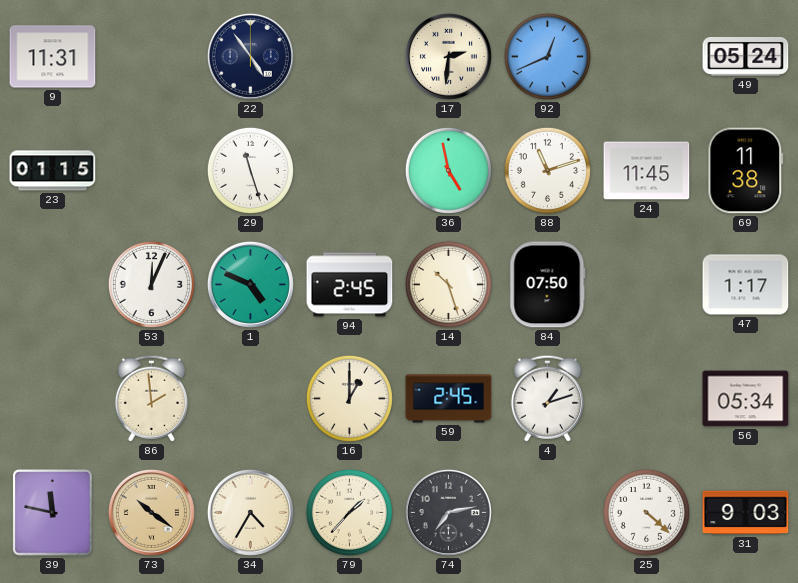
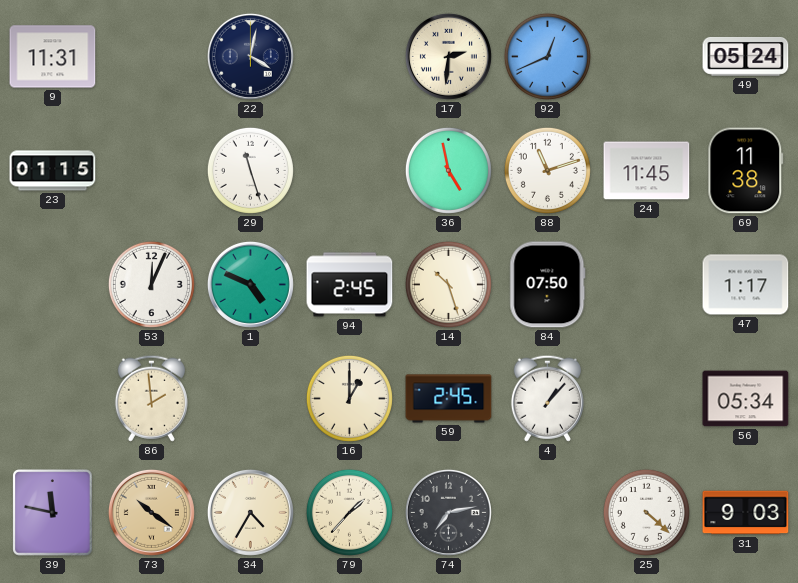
22: 4:54 -> 4:02
4: 1:12 -> 1:07
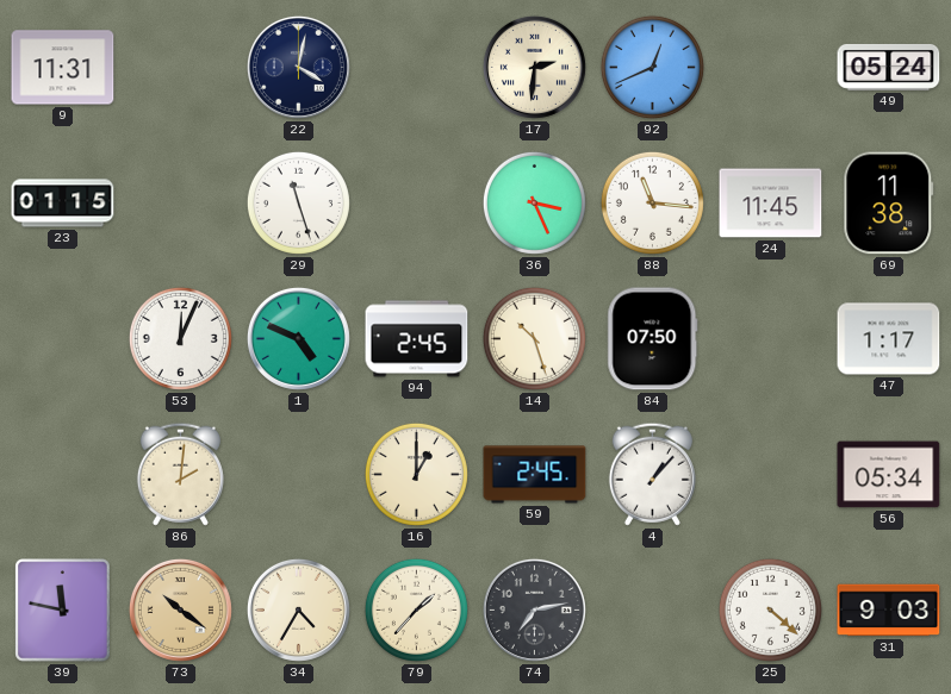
36: 4:58 -> 3:26
88: 11:12 -> 11:16
86: 1:59 -> 2:01
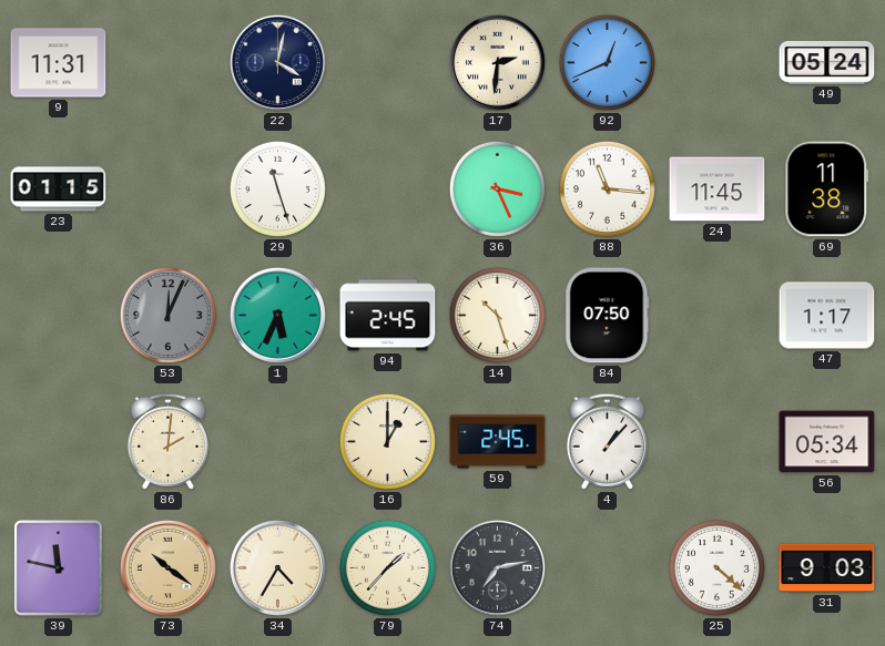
53 dial: white -> grey
1: 4:49 -> 5:34
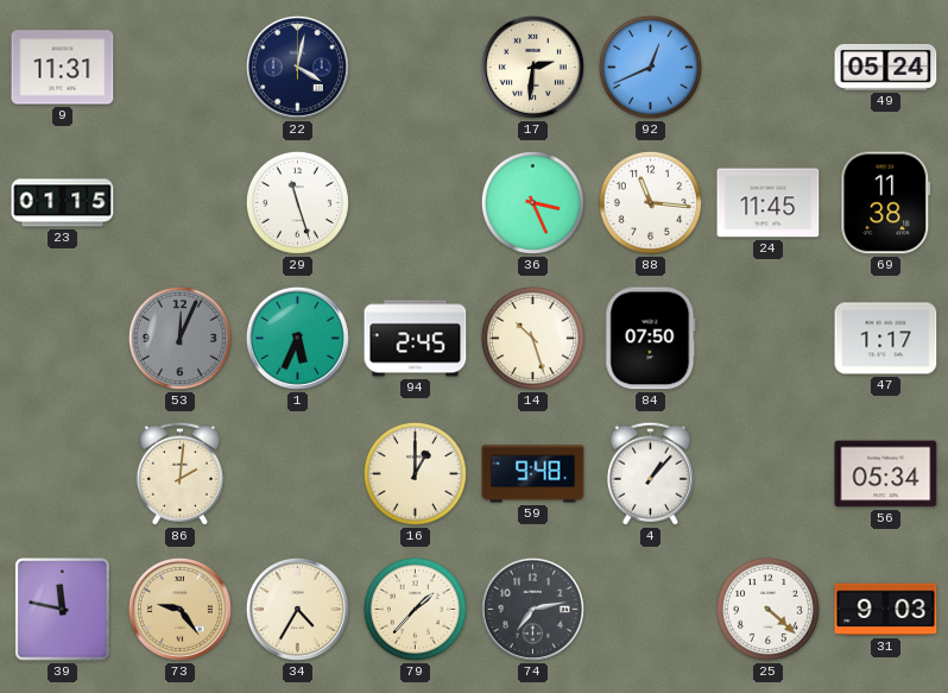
59: 2:45 -> 9:48
73: 10:21 -> 9:24
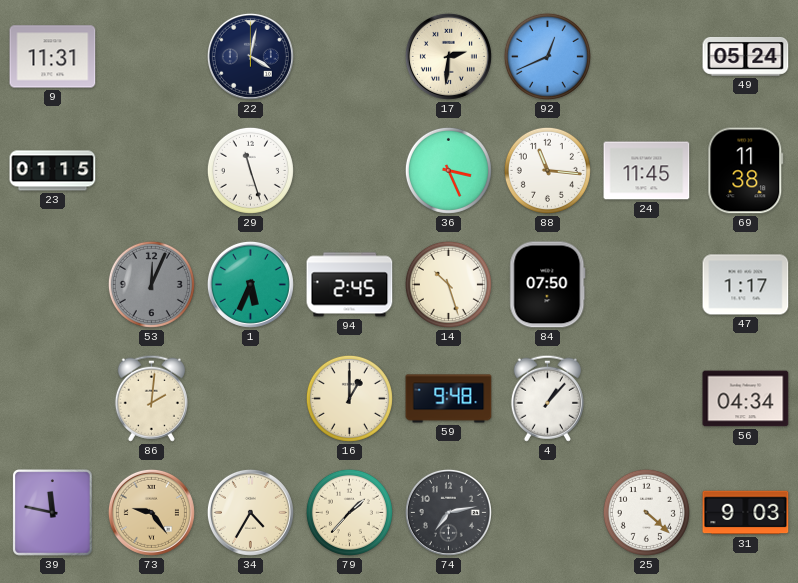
56: 05:34 -> 04:34
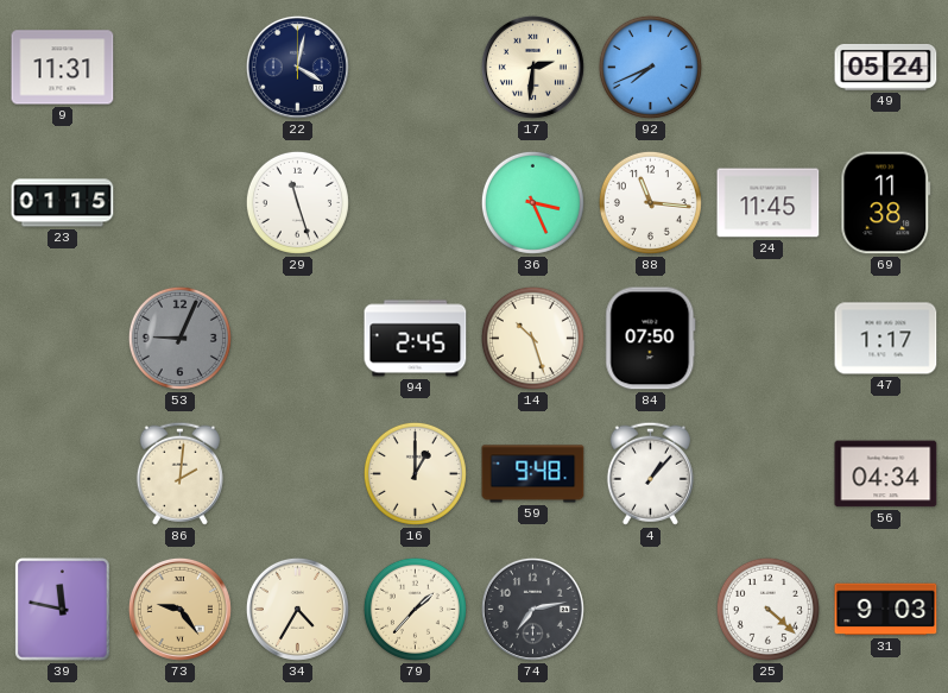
92: 12:41 -> 7:41
53: 12:04 -> 9:04
1: 5:34 -> none
